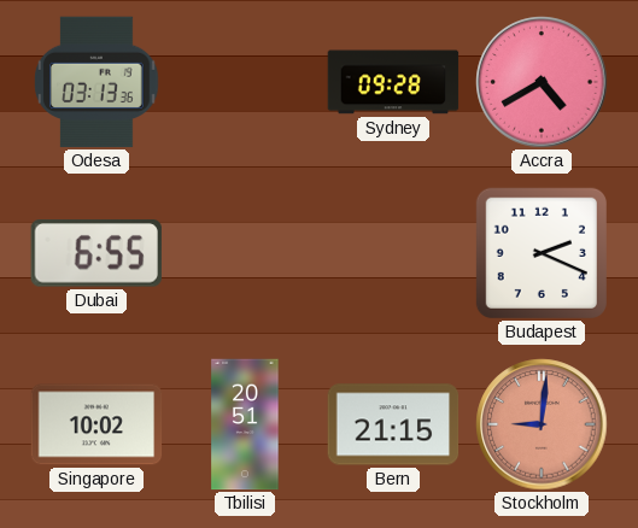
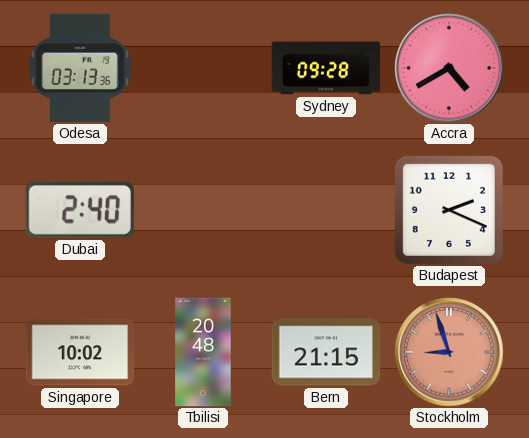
Dubai: 6:55 -> 2:40
Tbilisi: 20:51 -> 20:48
Stockholm: 9:01 -> 8:57
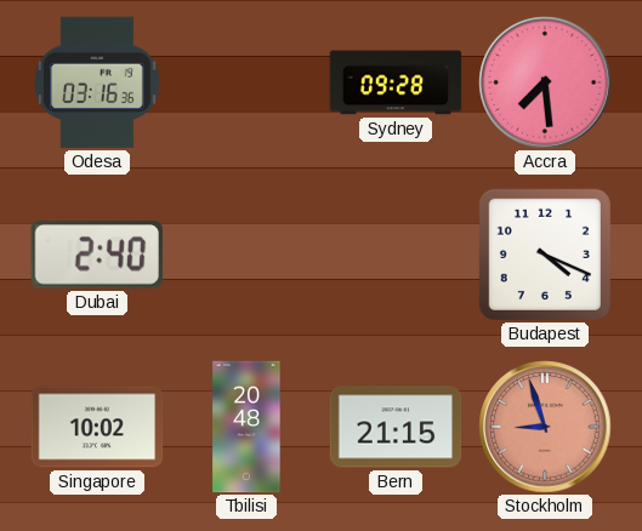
Odesa: 03:13 -> 03:16
Accra: 4:40 -> 7:29
Budapest: 2:19 -> 4:19
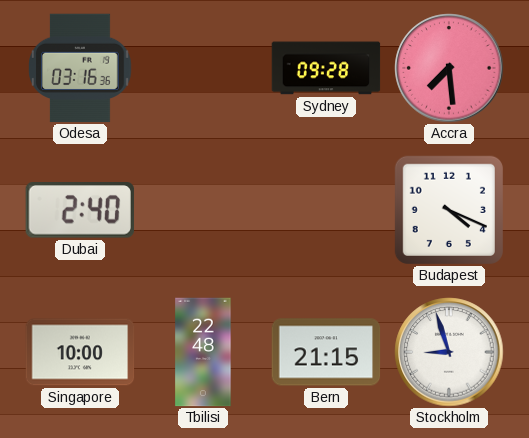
Singapore: 10:02 -> 10:00
Tbilisi: 20:48 -> 22:48
Stockholm dial: salmon -> white
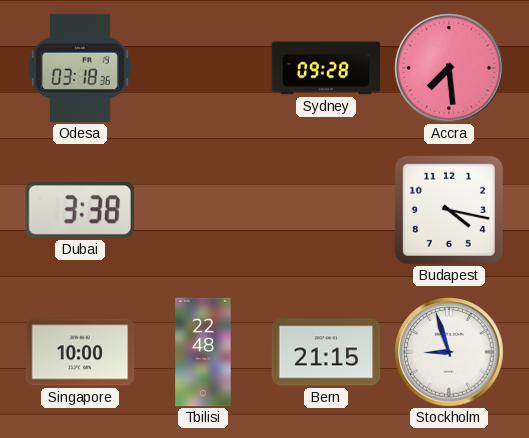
Odesa: 03:16 -> 03:18
Dubai: 2:40 -> 3:38
Budapest: 4:19 -> 4:17
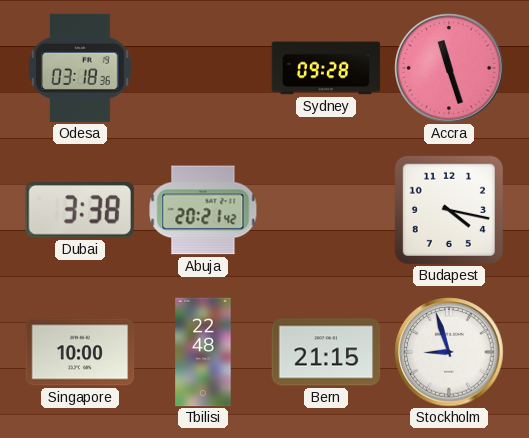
Accra: 7:29 -> 11:27
Abuja: none -> 20:21
